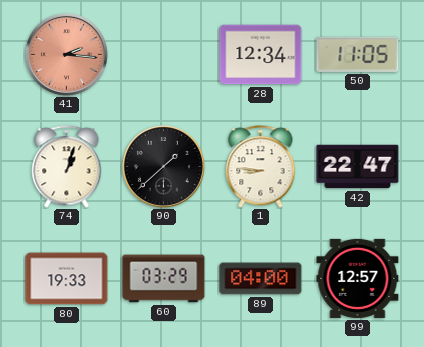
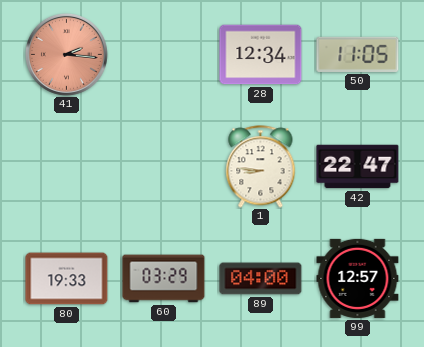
74: 1:03 -> none
90: 1:38 -> none
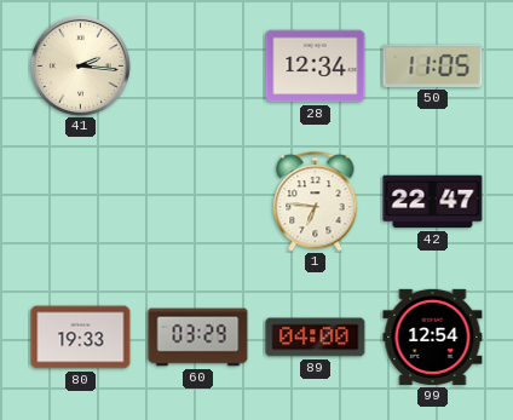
41 dial: salmon -> cream
1: 8:46 -> 6:46
99: 12:57 -> 12:54
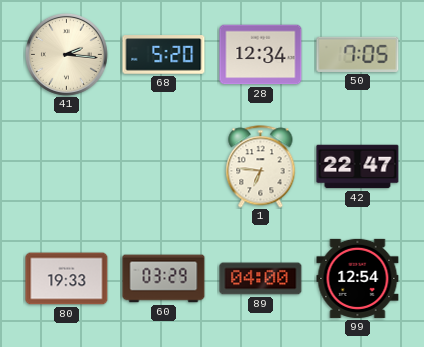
68: none -> 5:20
50: 11:05 -> 7:05
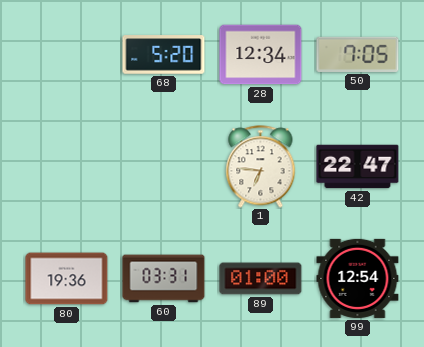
41: 2:16 -> none
80: 19:33 -> 19:36
60: 03:29 -> 03:31
89: 04:00 -> 01:00
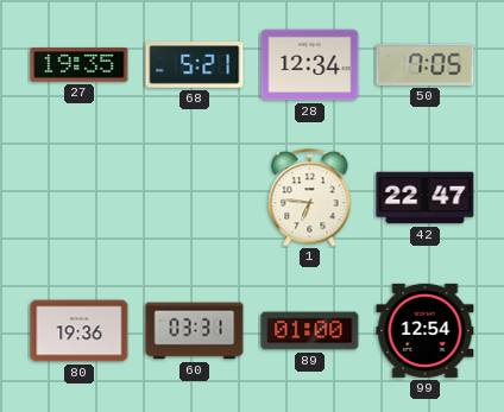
27: none -> 19:35
68: 5:20 -> 5:21
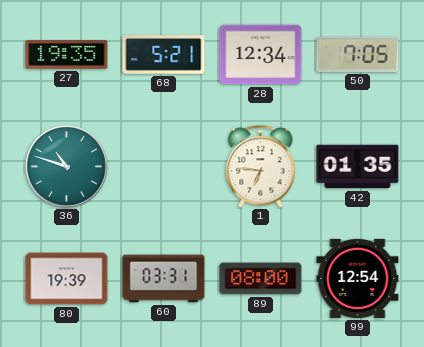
36: none -> 10:48
42: 22:47 -> 01:35
80: 19:36 -> 19:39
89: 01:00 -> 08:00
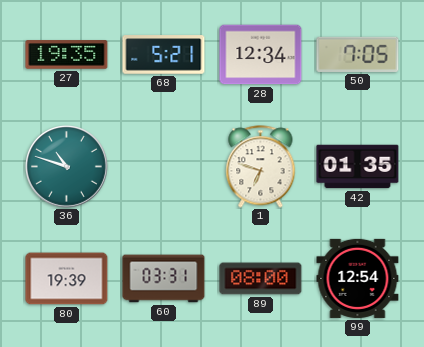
1: 6:46 -> 6:48
